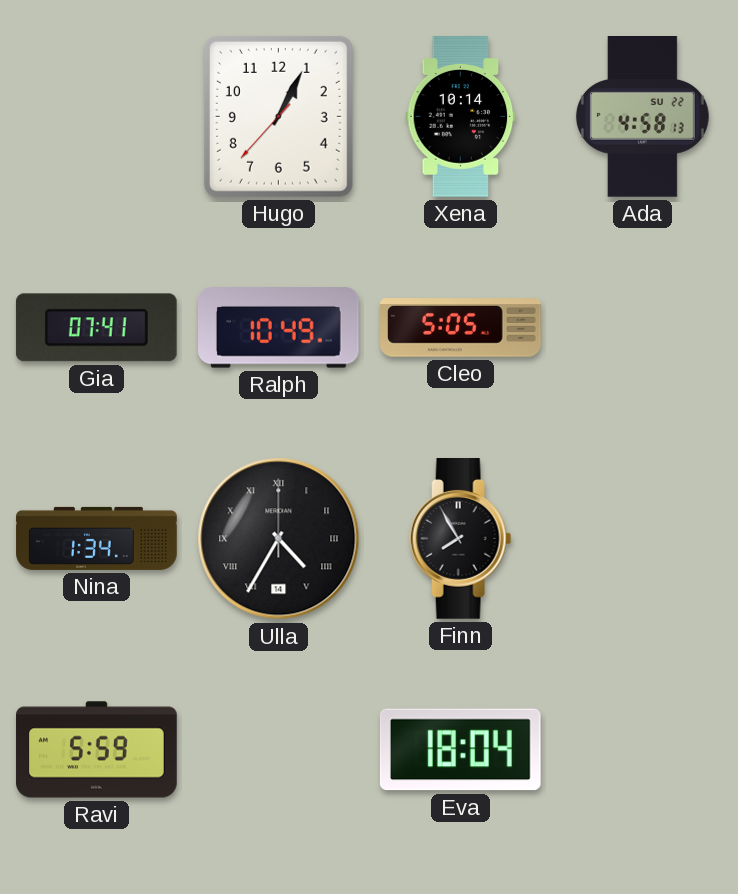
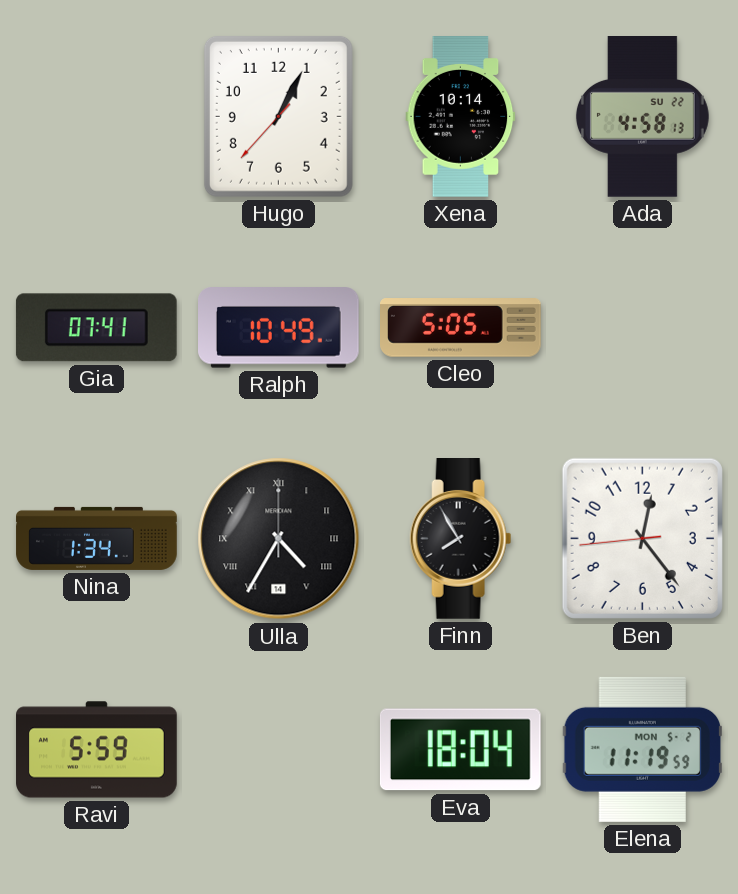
Ben: none -> 12:23
Elena: none -> 11:19
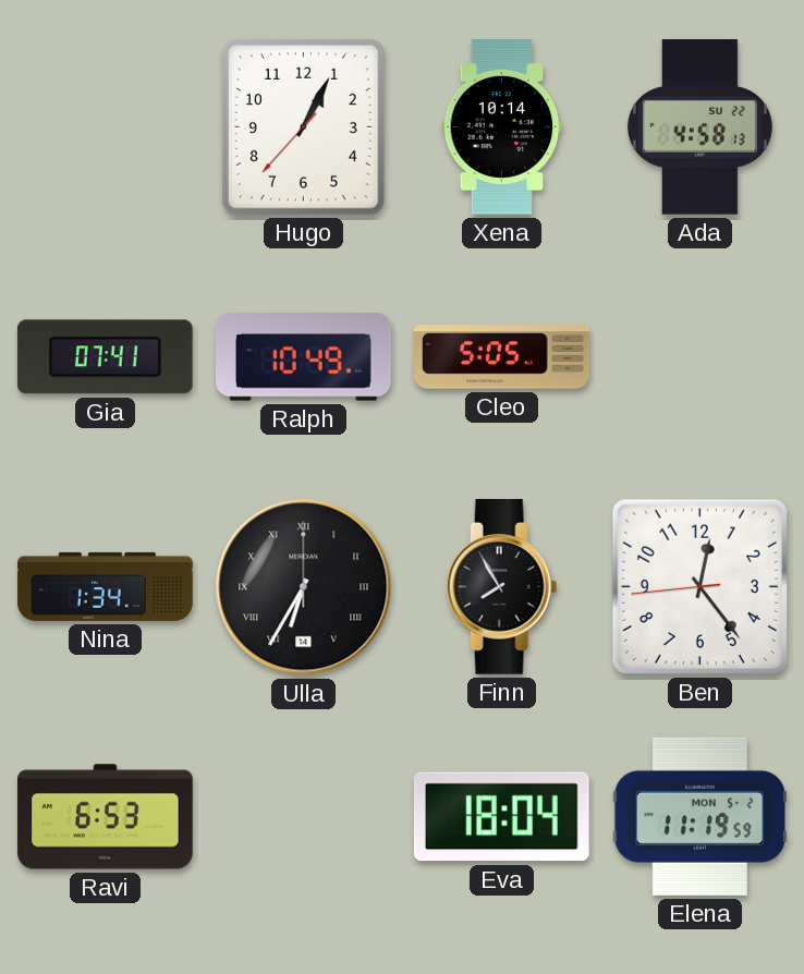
Ulla: 4:35 -> 6:35
Ravi: 5:59 -> 6:53
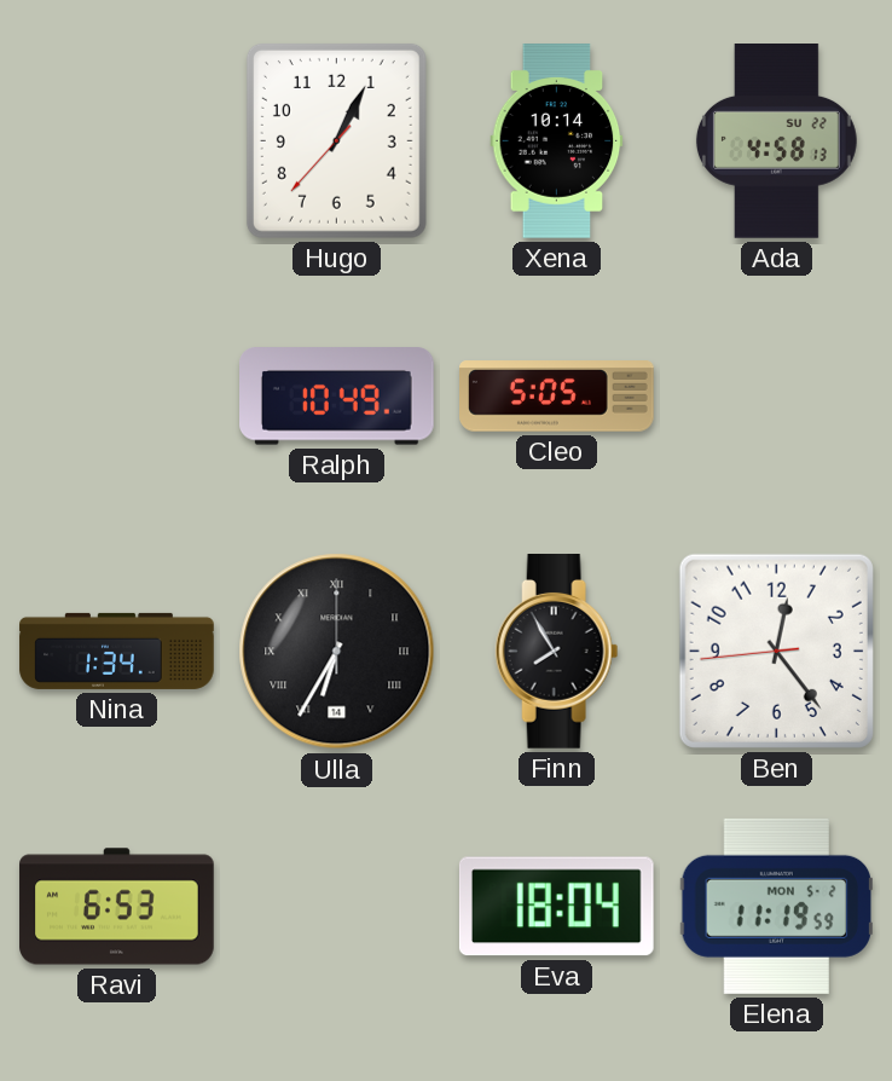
Gia: 07:41 -> none
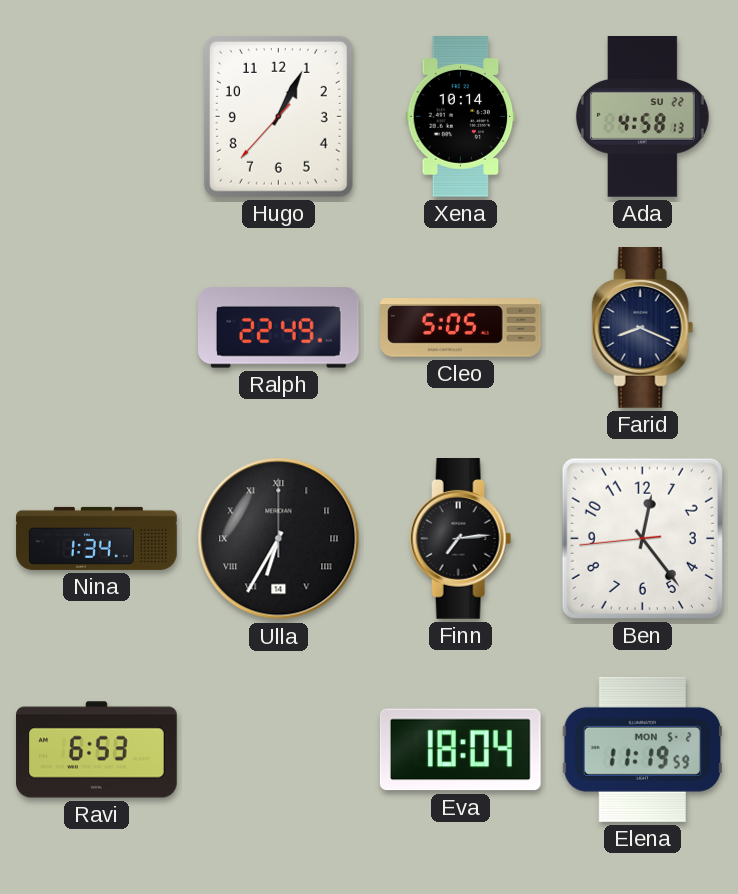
Ralph: 10:49 -> 22:49
Farid: none -> 8:19
Finn: 7:55 -> 7:14
